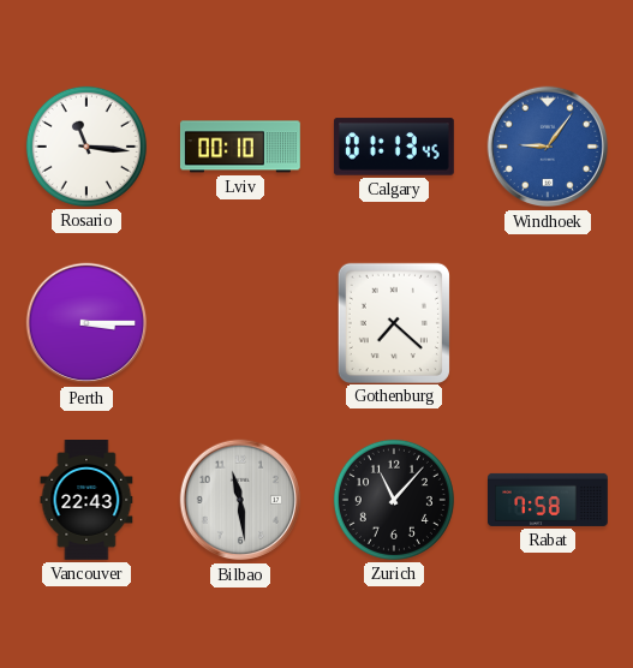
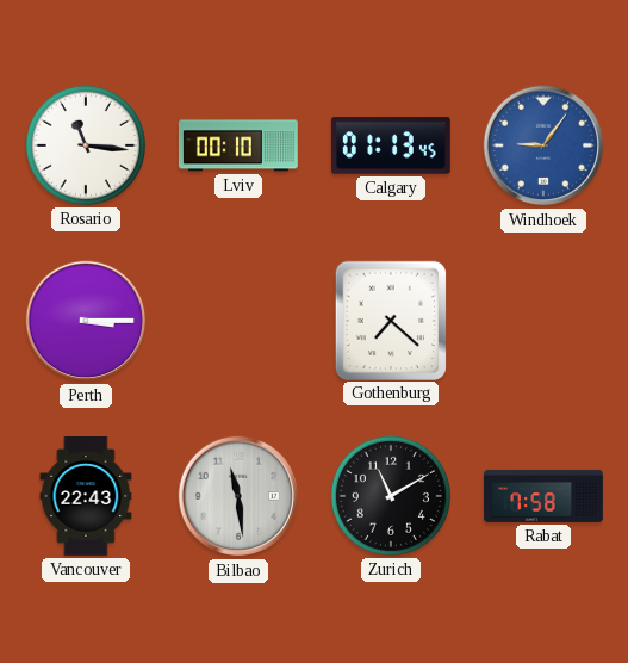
Zurich: 11:07 -> 11:10
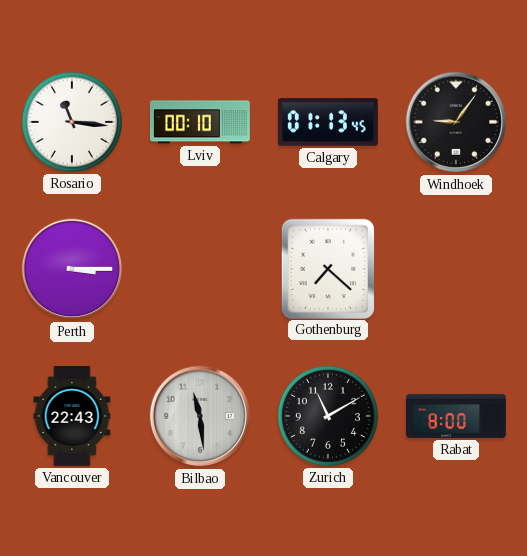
Windhoek dial: blue -> black
Rabat: 7:58 -> 8:00
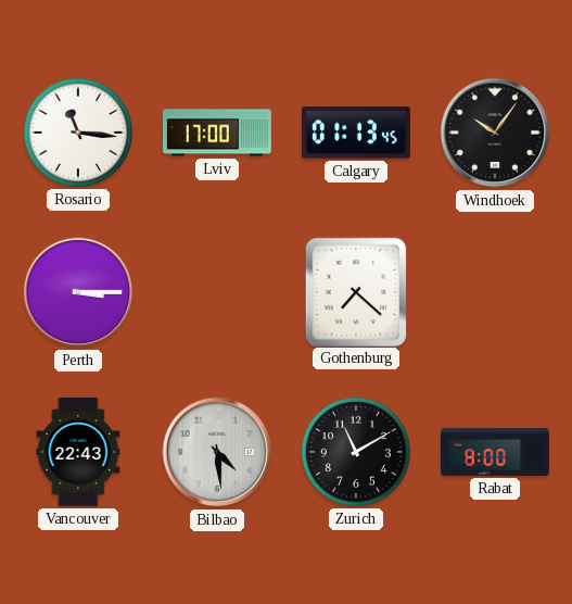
Lviv: 00:10 -> 17:00
Windhoek: 9:06 -> 10:06
Bilbao: 11:29 -> 4:29
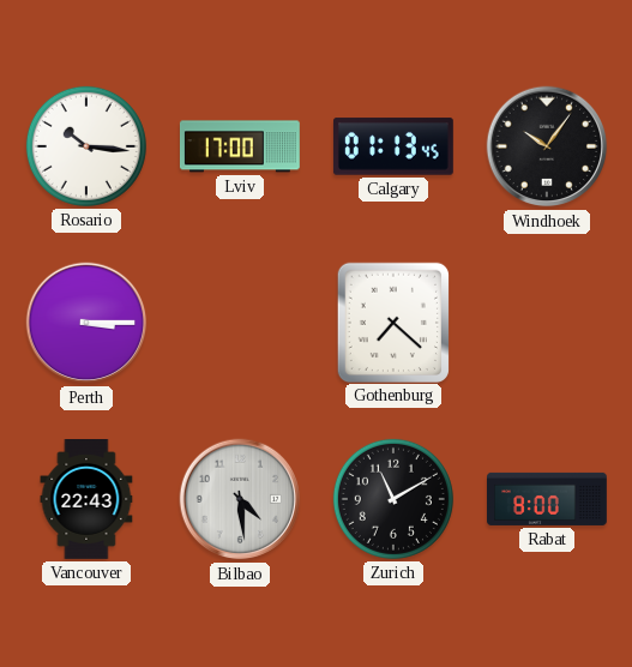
Rosario: 11:16 -> 10:16
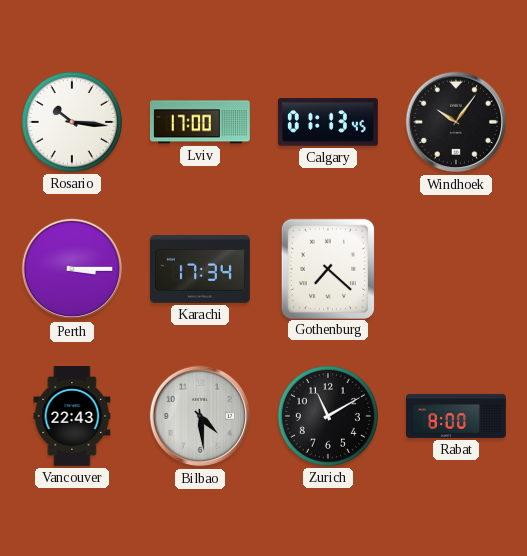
Karachi: none -> 17:34
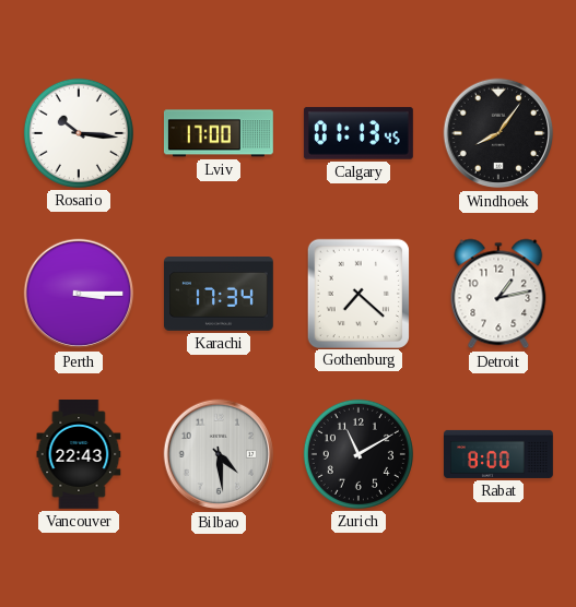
Windhoek: 10:06 -> 8:06
Detroit: none -> 1:13
